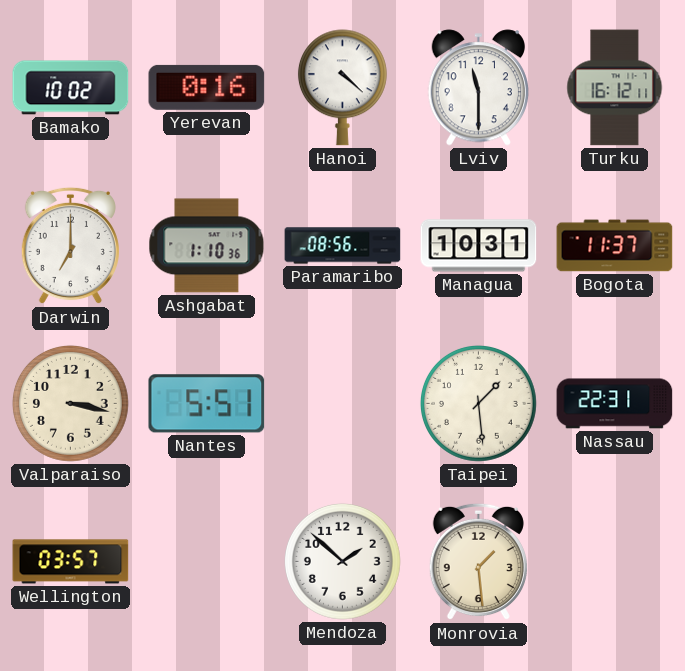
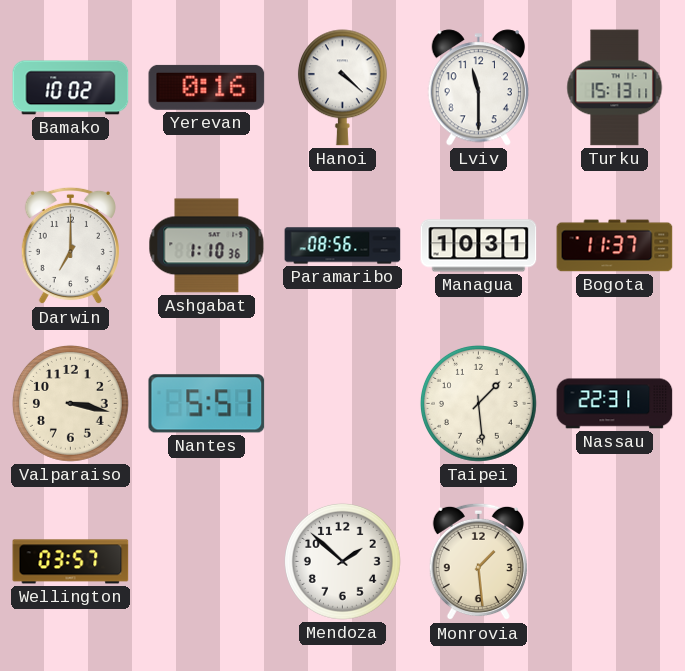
Turku: 16:12 -> 15:13
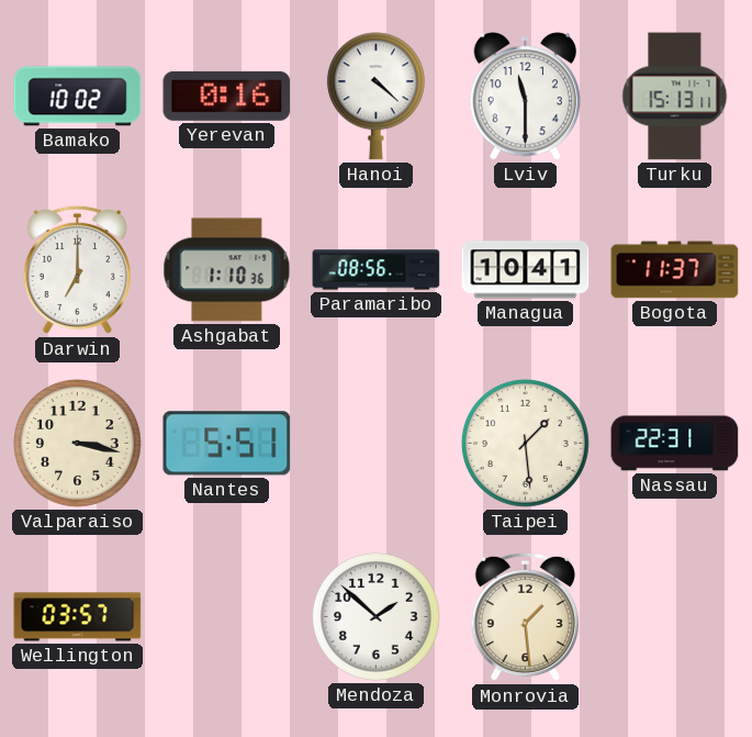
Managua: 10:31 -> 10:41
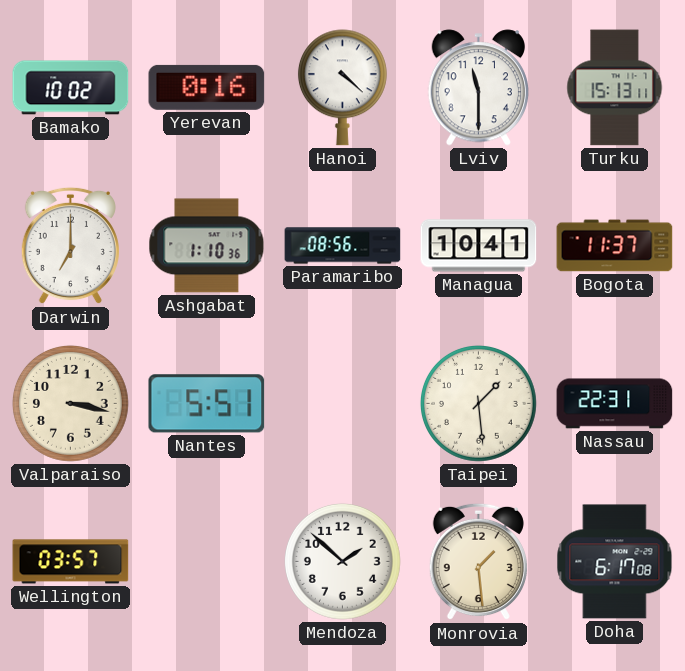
Doha: none -> 6:17
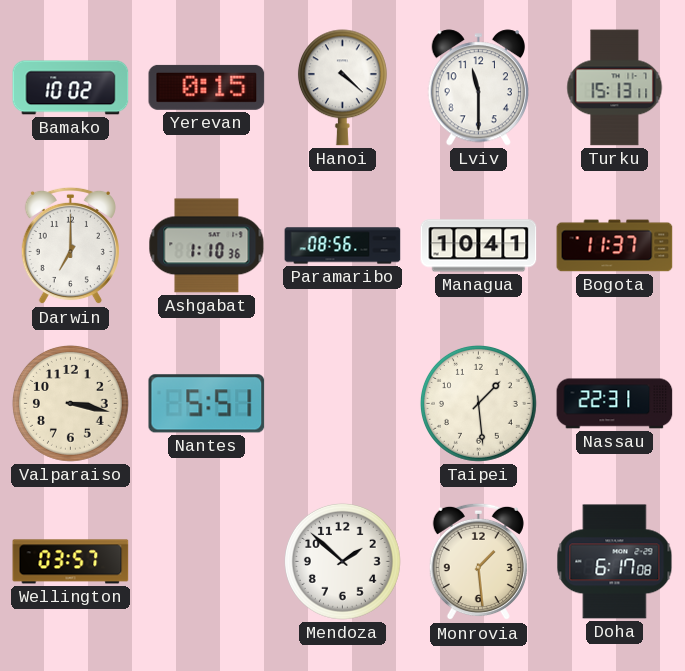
Yerevan: 0:16 -> 0:15
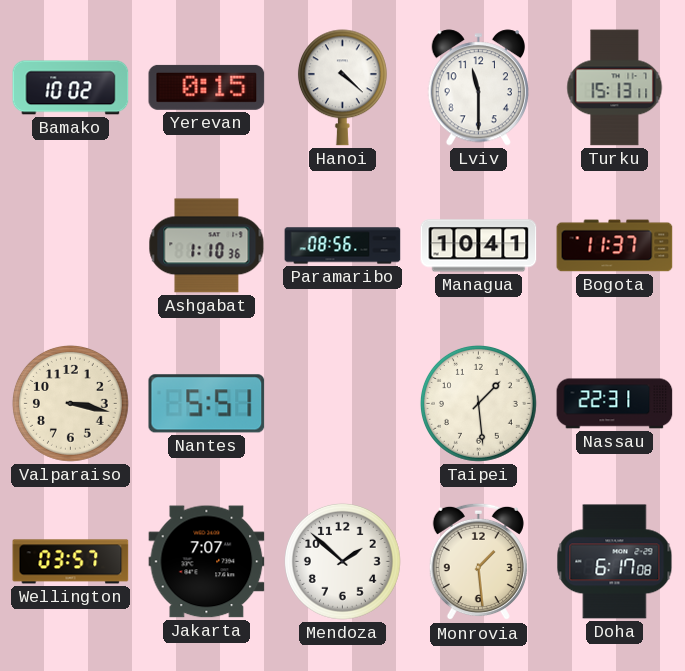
Darwin: 7:00 -> none
Jakarta: none -> 7:07
